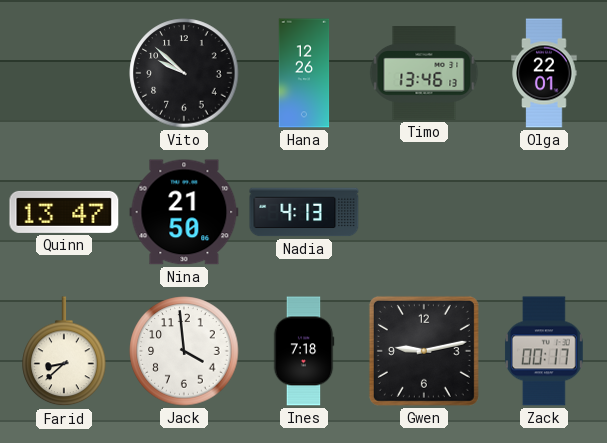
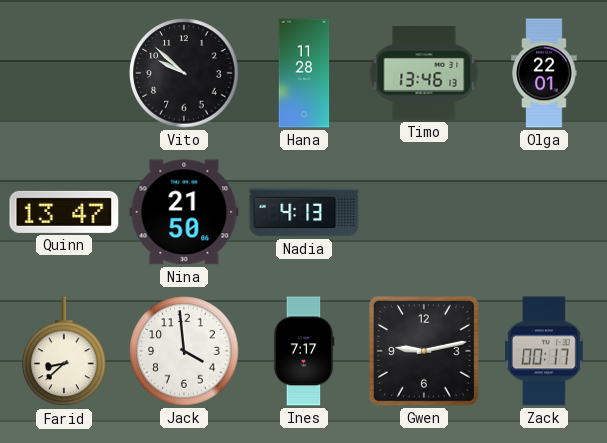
Hana: 12:26 -> 11:28
Ines: 7:18 -> 7:17
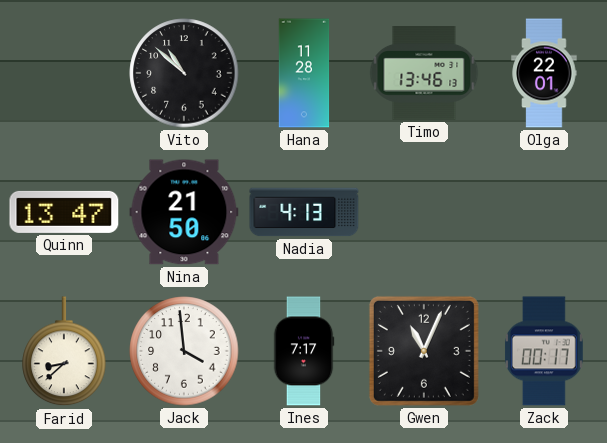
Vito: 9:52 -> 10:52
Gwen: 9:13 -> 11:04
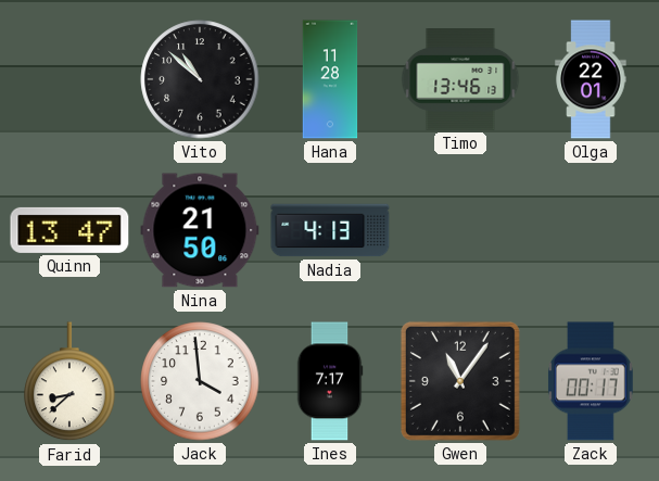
Gwen: 11:04 -> 11:06
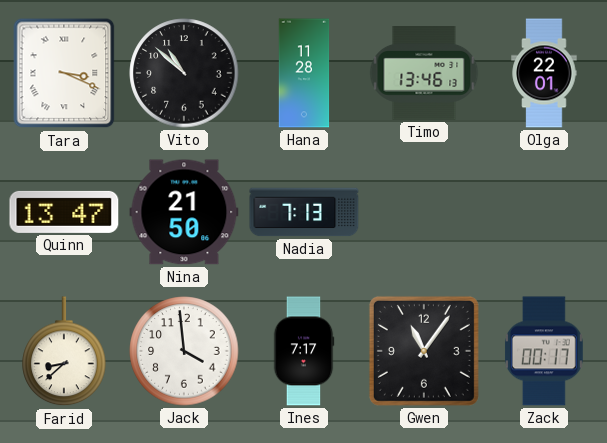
Tara: none -> 3:19
Nadia: 4:13 -> 7:13
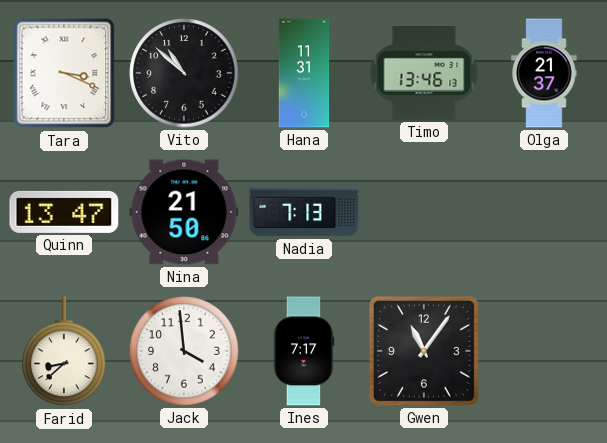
Hana: 11:28 -> 11:31
Olga: 22:01 -> 21:37
Zack: 00:17 -> none
